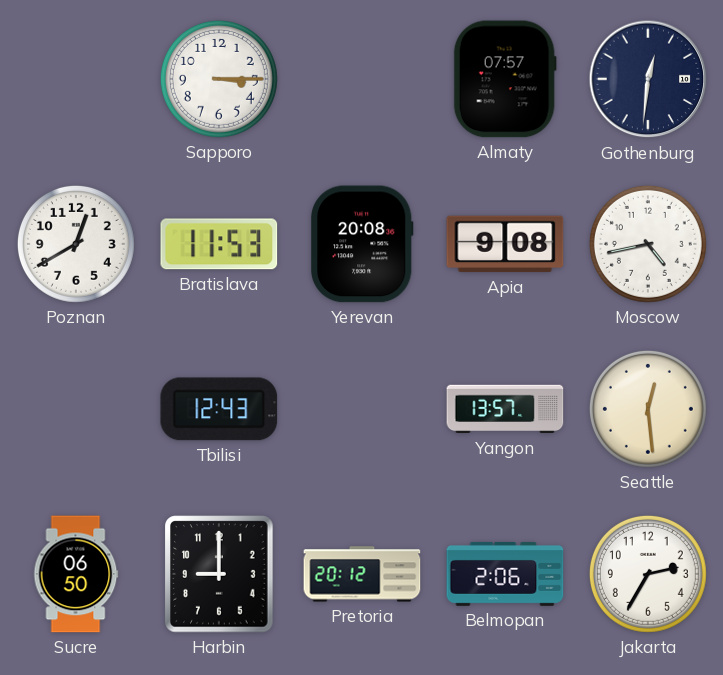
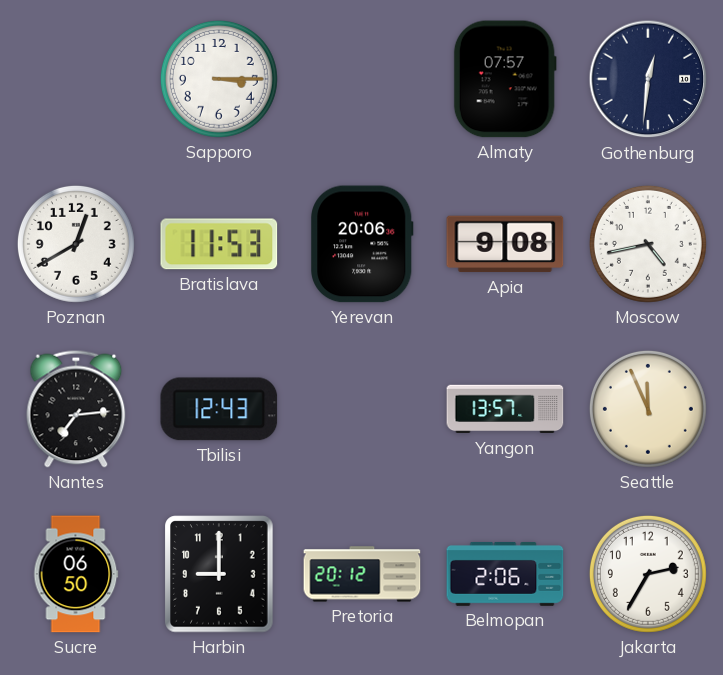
Yerevan: 20:08 -> 20:06
Nantes: none -> 7:14
Seattle: 12:29 -> 11:56
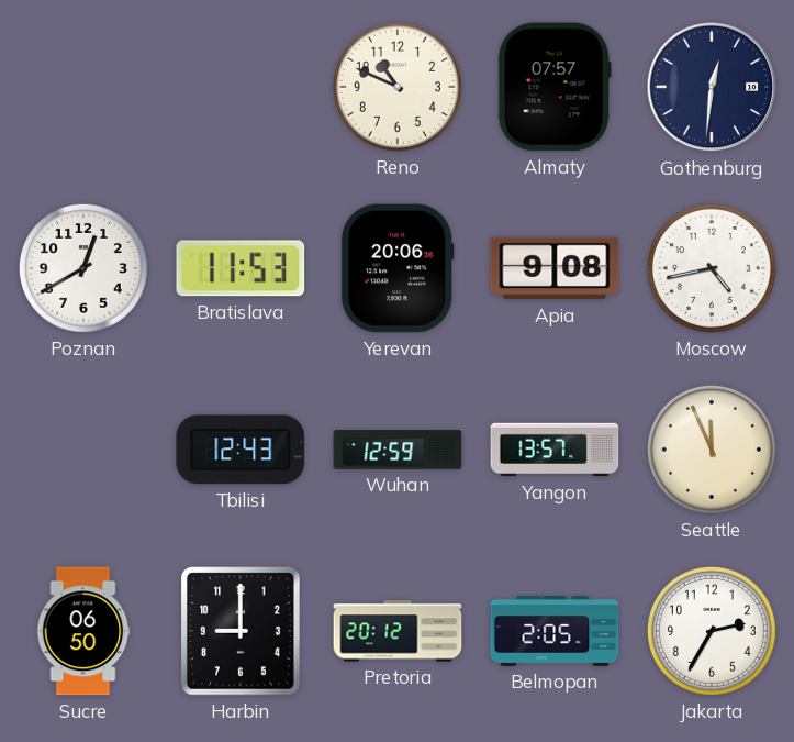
Sapporo: 3:15 -> none
Reno: none -> 10:49
Nantes: 7:14 -> none
Wuhan: none -> 12:59
Belmopan: 2:06 -> 2:05
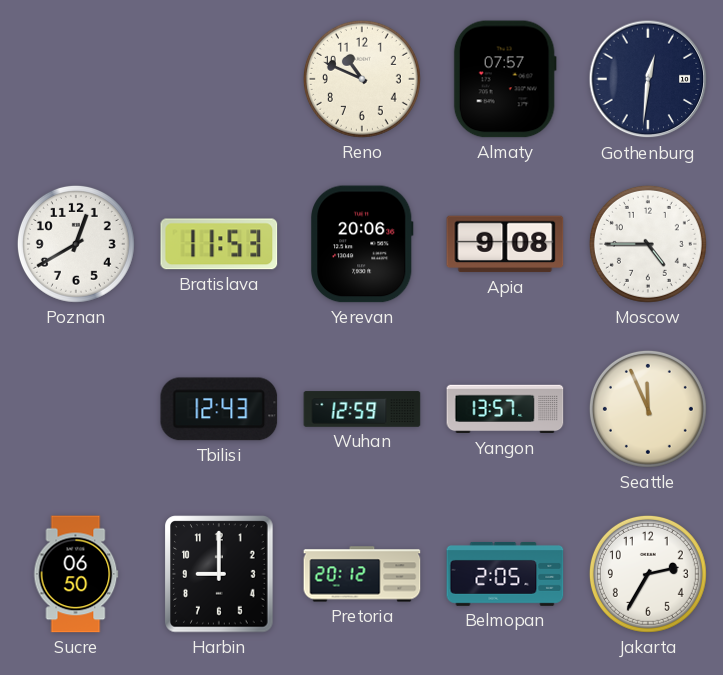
Moscow: 4:43 -> 4:45
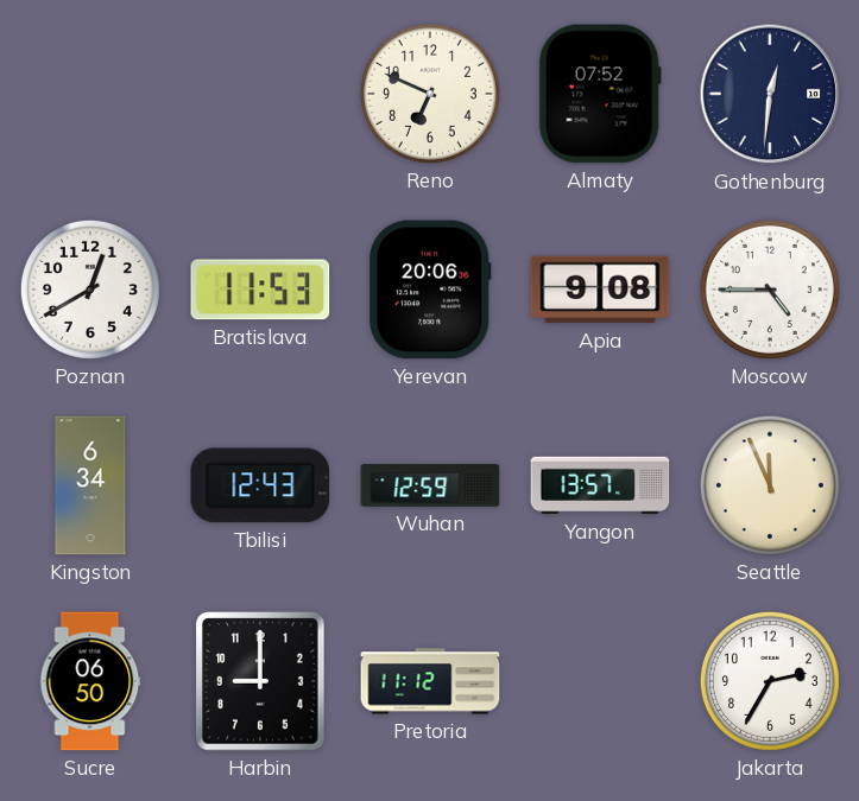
Reno: 10:49 -> 6:49
Almaty: 07:57 -> 07:52
Kingston: none -> 6:34
Pretoria: 20:12 -> 11:12
Belmopan: 2:05 -> none
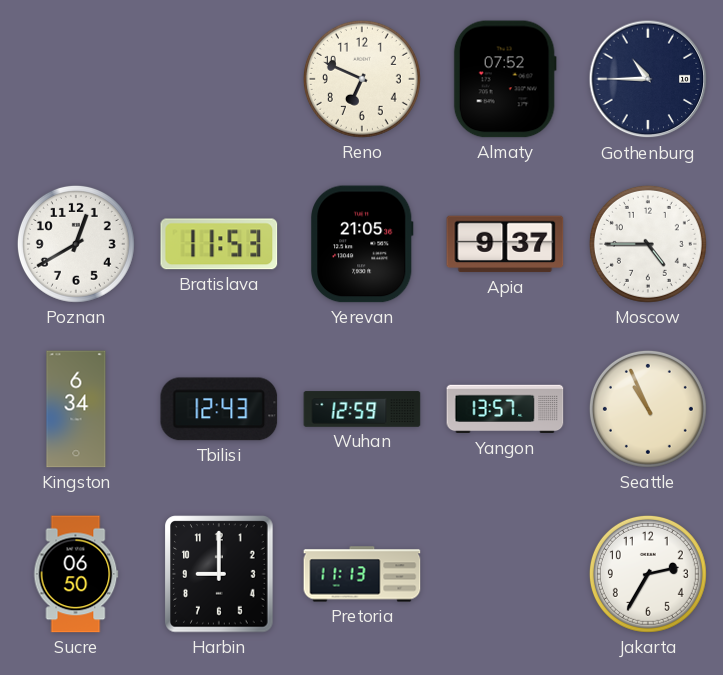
Gothenburg: 12:31 -> 10:45
Yerevan: 20:06 -> 21:05
Apia: 9:08 -> 9:37
Seattle: 11:56 -> 10:56
Pretoria: 11:12 -> 11:13
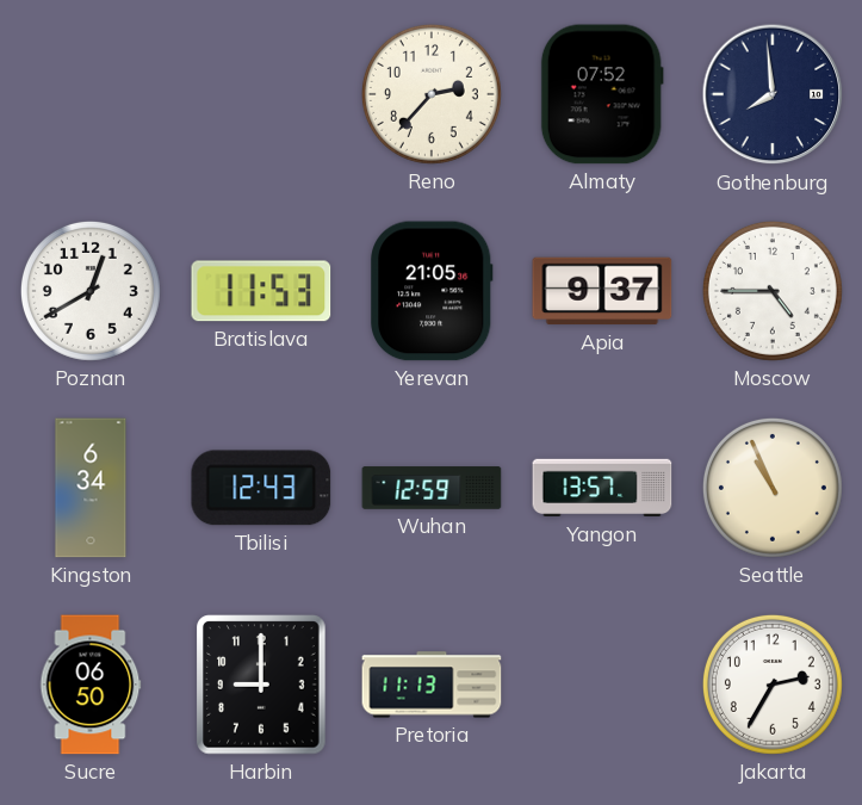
Reno: 6:49 -> 2:37
Gothenburg: 10:45 -> 7:59
